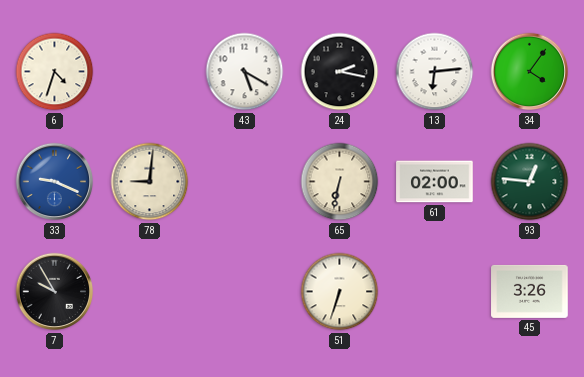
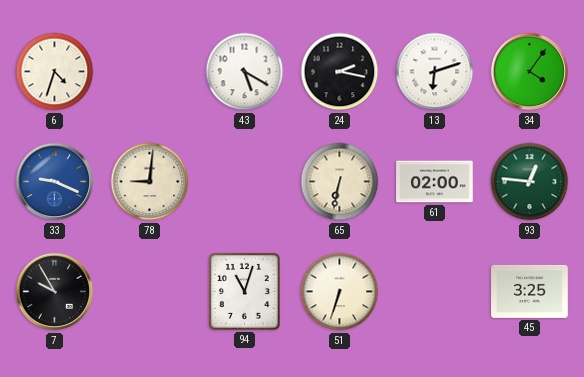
13: 6:14 -> 6:12
94: none -> 11:03
45: 3:26 -> 3:25
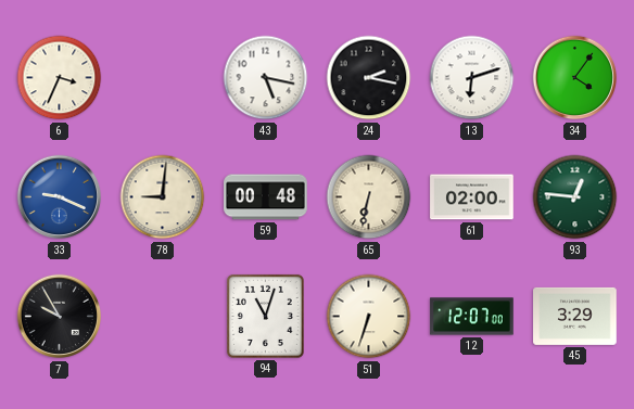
6: 4:33 -> 3:34
43: 5:20 -> 5:17
59: none -> 00:48
12: none -> 12:07
45: 3:25 -> 3:29
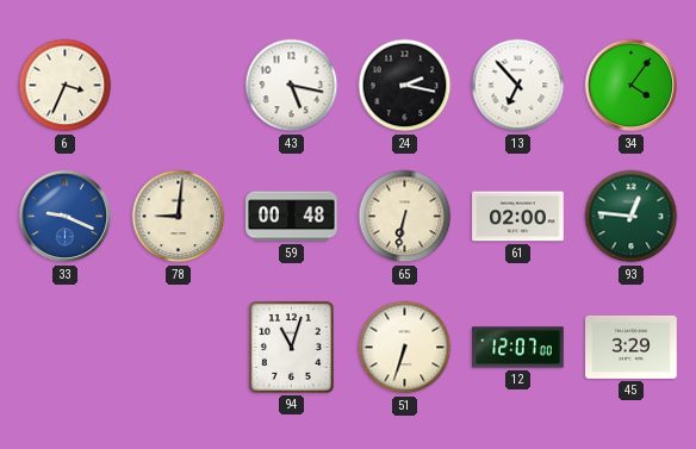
13: 6:12 -> 6:53
7: 9:55 -> none
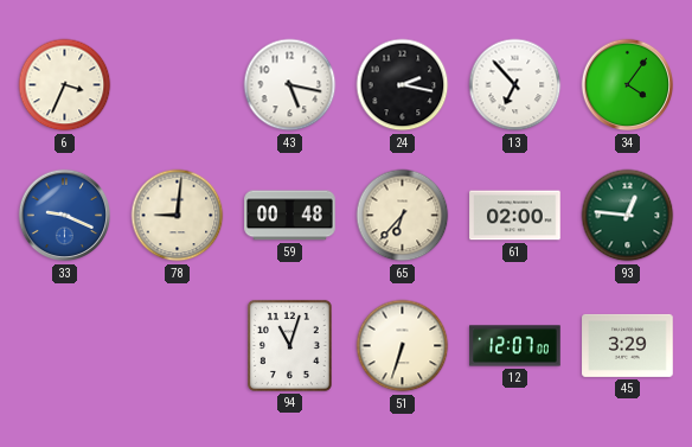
65: 6:32 -> 6:37
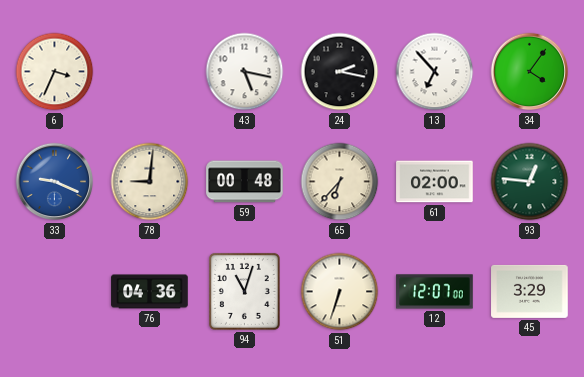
76: none -> 04:36
